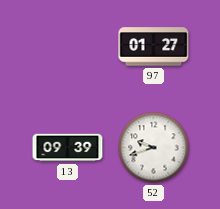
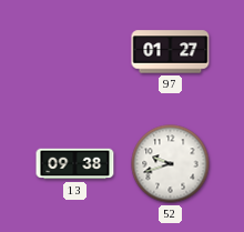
13: 09:39 -> 09:38
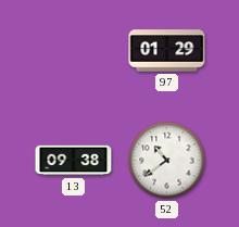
97: 01:27 -> 01:29
52: 9:42 -> 10:39
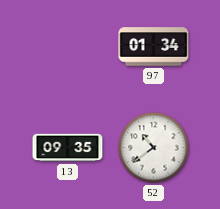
97: 01:29 -> 01:34
13: 09:38 -> 09:35
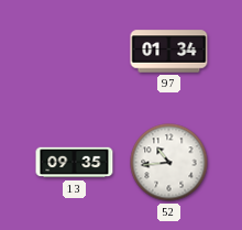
52: 10:39 -> 10:44
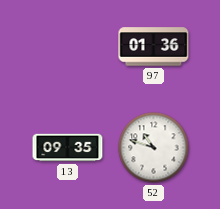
97: 01:34 -> 01:36
52: 10:44 -> 10:48
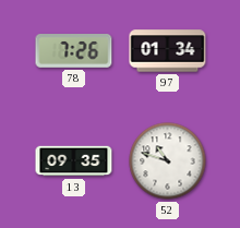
78: none -> 7:26
97: 01:36 -> 01:34
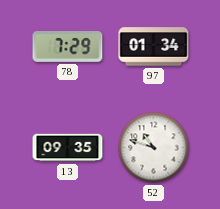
78: 7:26 -> 7:29
